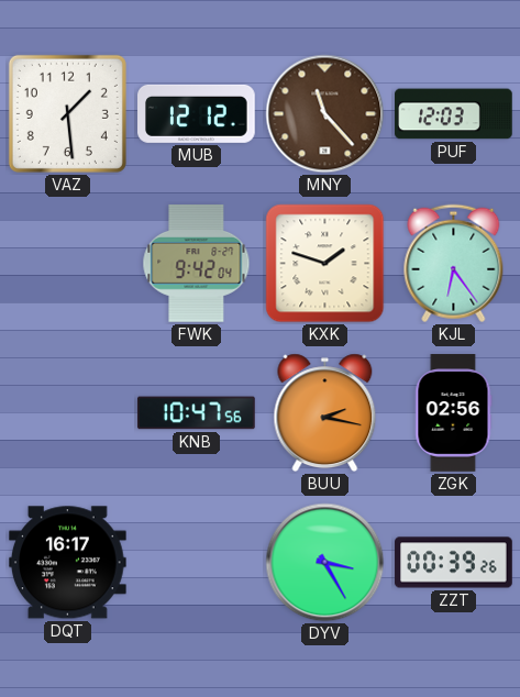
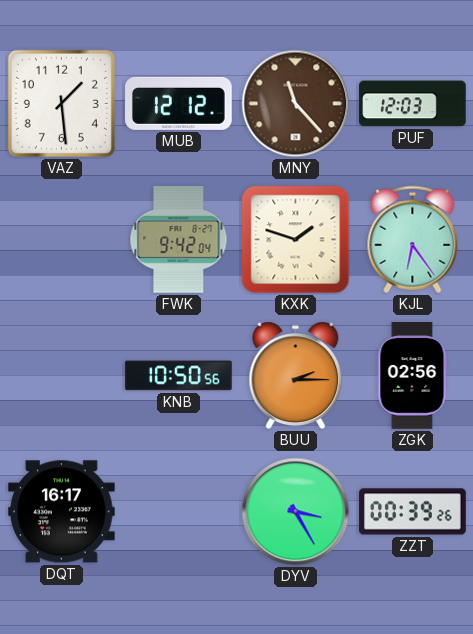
KNB: 10:47 -> 10:50
BUU: 2:17 -> 2:15
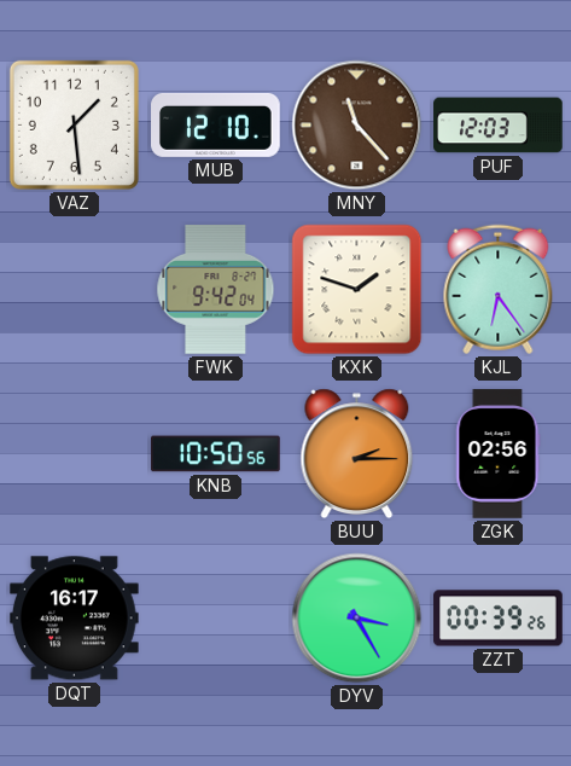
MUB: 12:12 -> 12:10
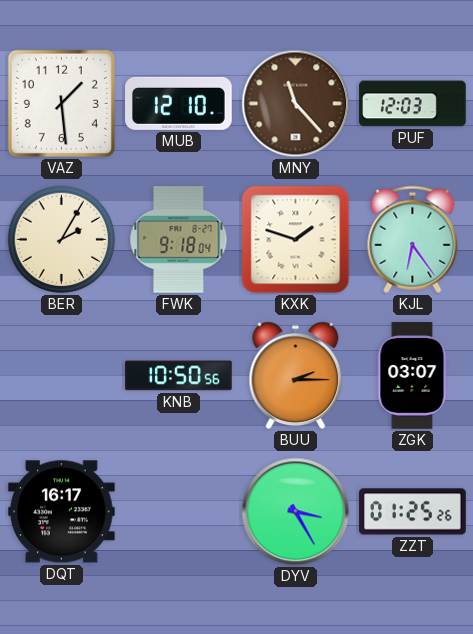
BER: none -> 2:05
FWK: 9:42 -> 9:18
ZGK: 02:56 -> 03:07
ZZT: 00:39 -> 01:25
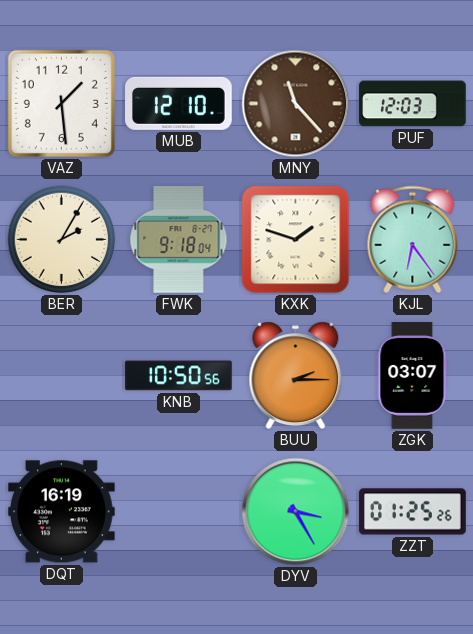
DQT: 16:17 -> 16:19
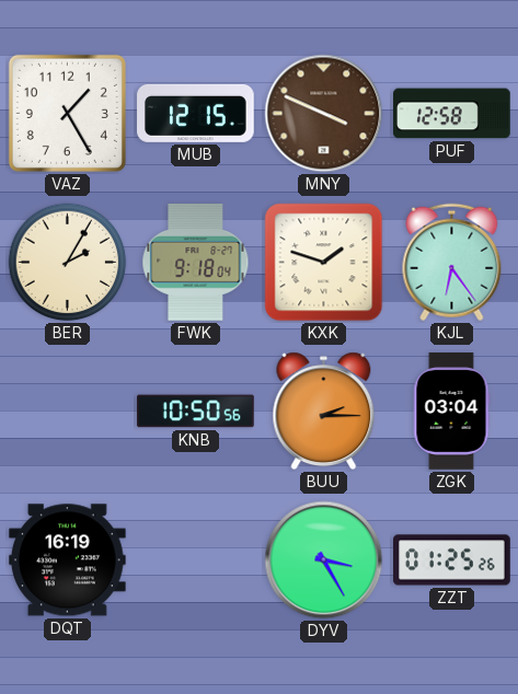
VAZ: 1:29 -> 1:25
MUB: 12:10 -> 12:15
MNY: 11:23 -> 3:49
PUF: 12:03 -> 12:58
ZGK: 03:07 -> 03:04
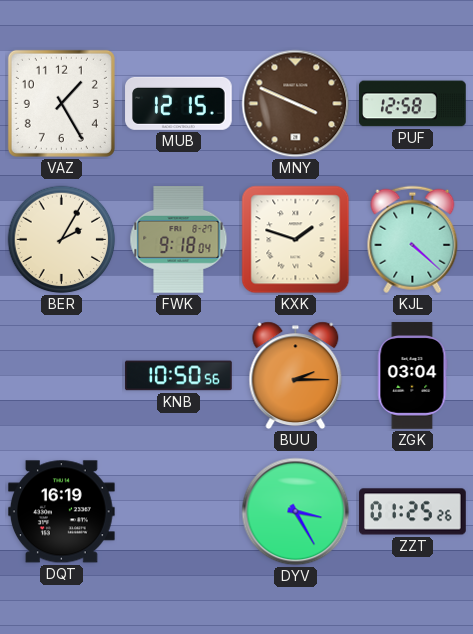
KJL: 6:24 -> 4:22
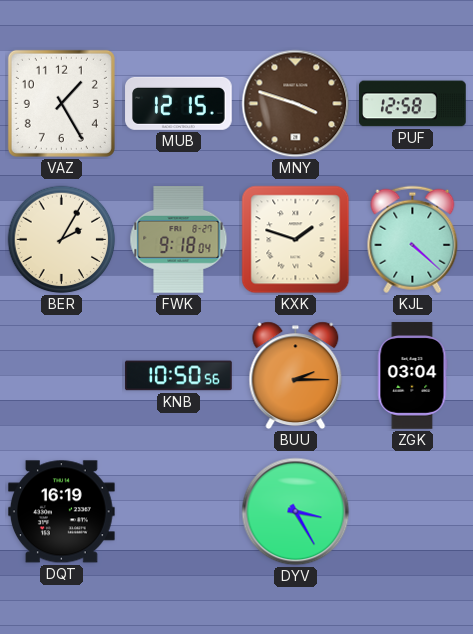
MNY: 3:49 -> 3:48
ZZT: 01:25 -> none
